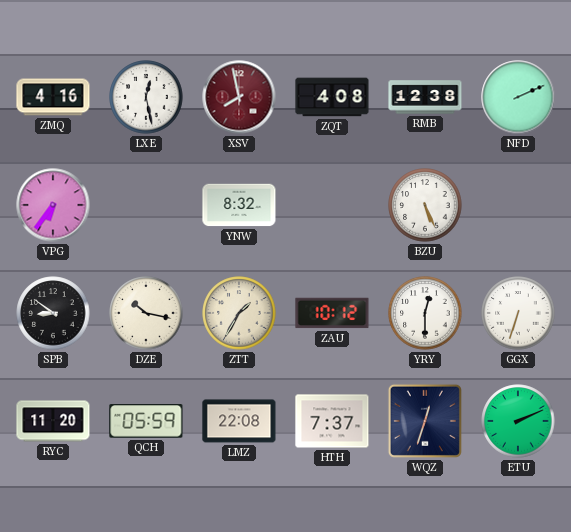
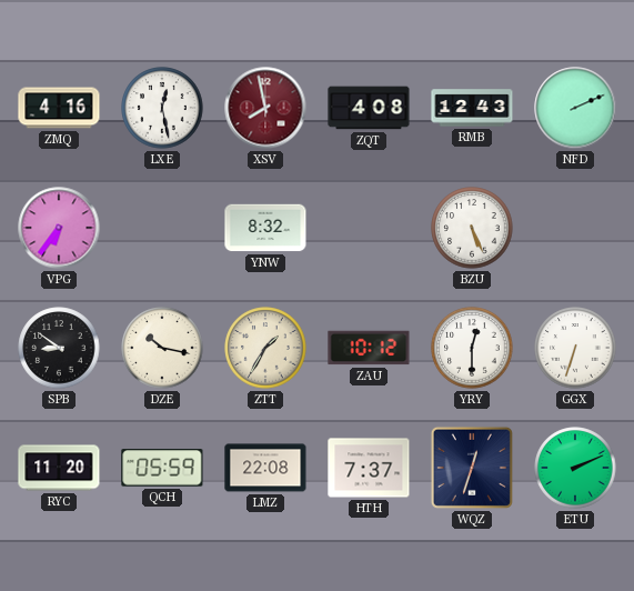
RMB: 12:38 -> 12:43
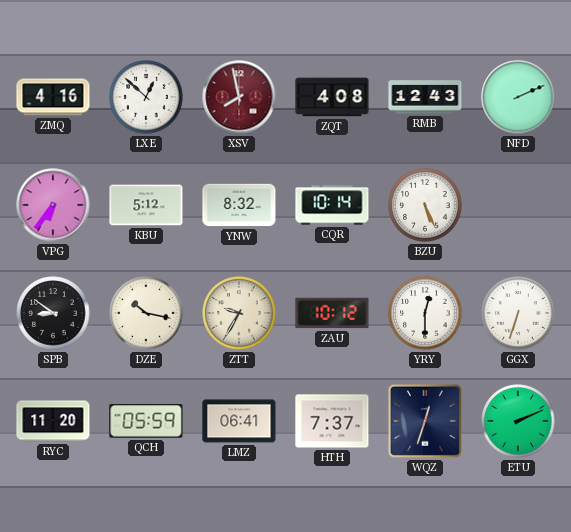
LXE: 12:28 -> 12:52
KBU: none -> 5:12
CQR: none -> 10:14
ZTT: 1:35 -> 9:35
LMZ: 22:08 -> 06:41
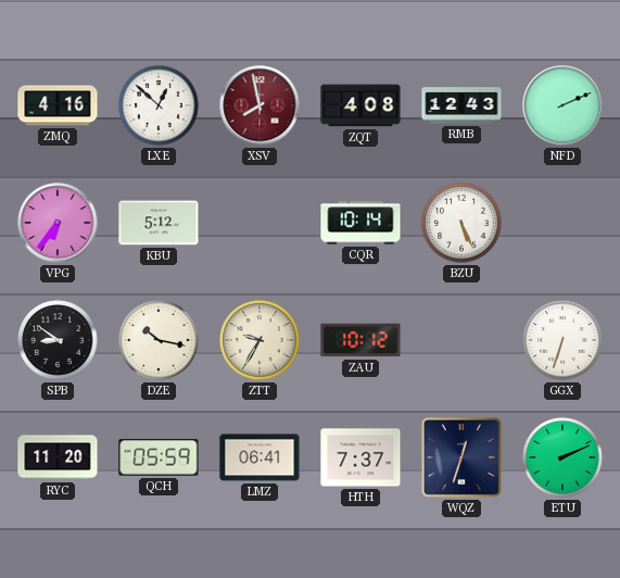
YNW: 8:32 -> none
YRY: 12:30 -> none
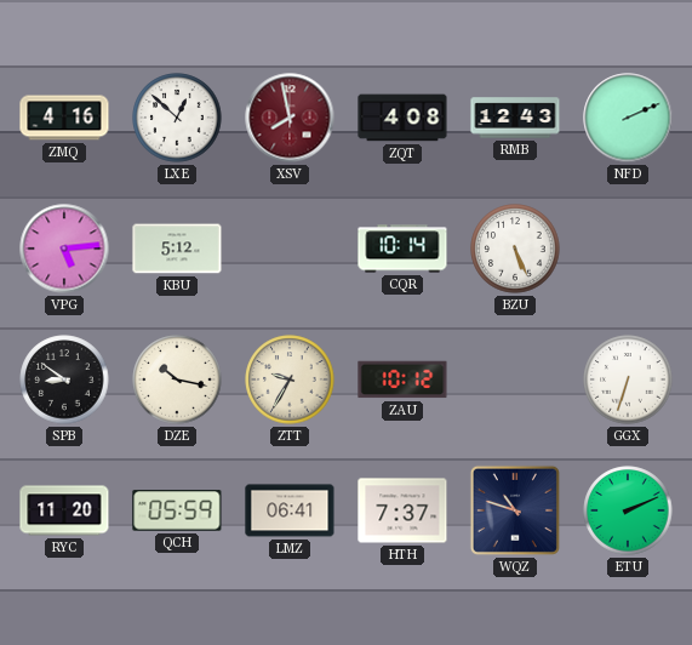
VPG: 6:36 -> 5:14
WQZ: 12:33 -> 10:48
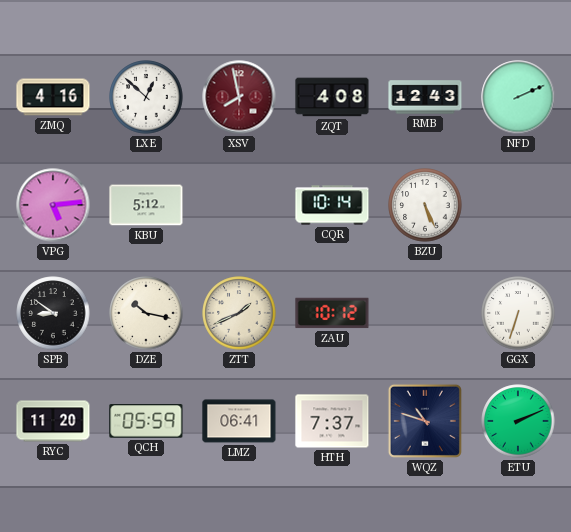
ZTT: 9:35 -> 1:41
